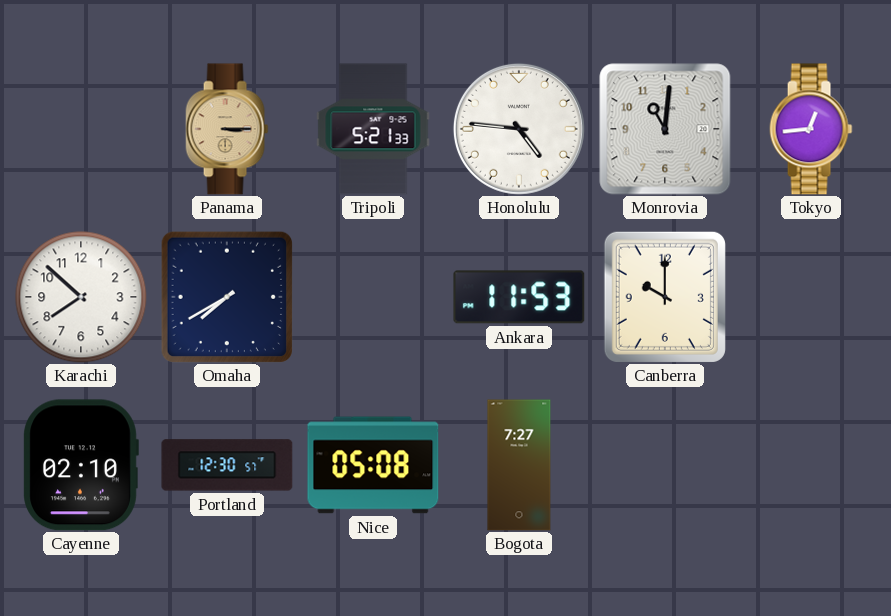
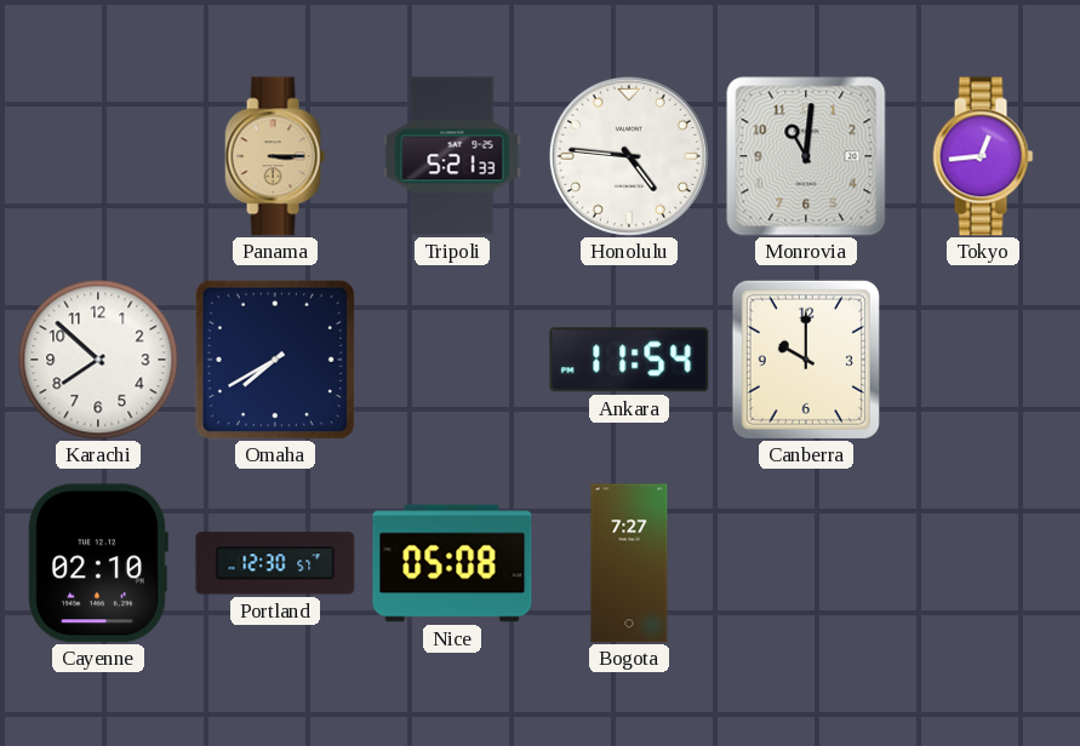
Ankara: 11:53 -> 11:54
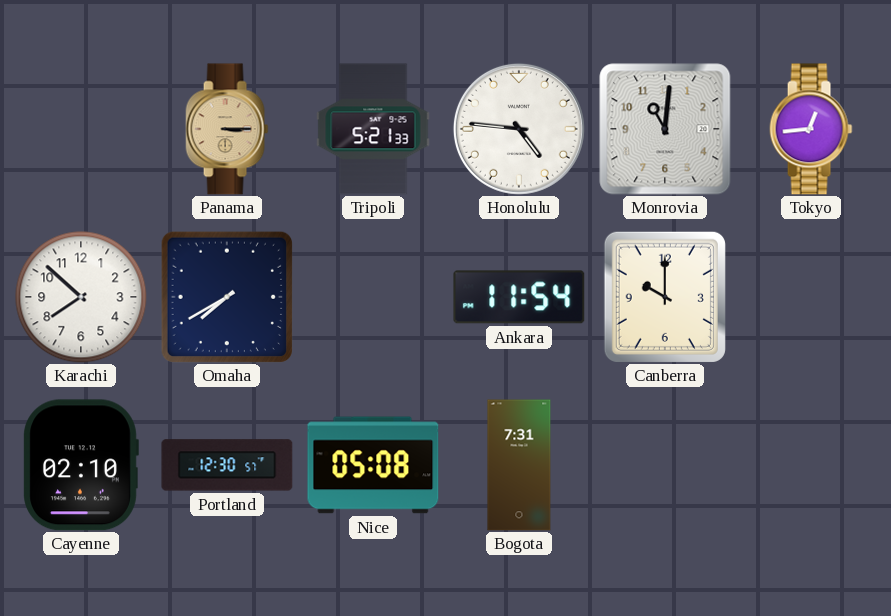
Bogota: 7:27 -> 7:31
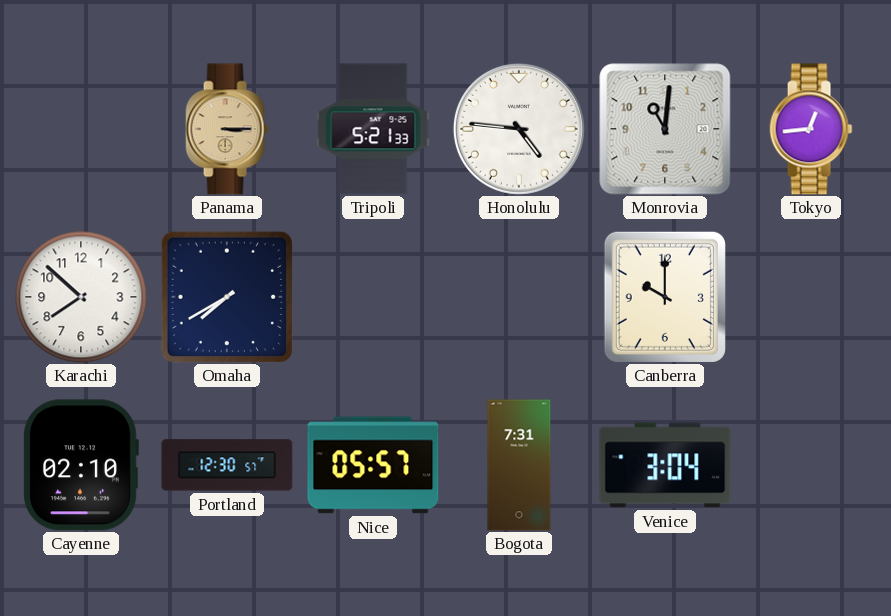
Ankara: 11:54 -> none
Nice: 05:08 -> 05:57
Venice: none -> 3:04
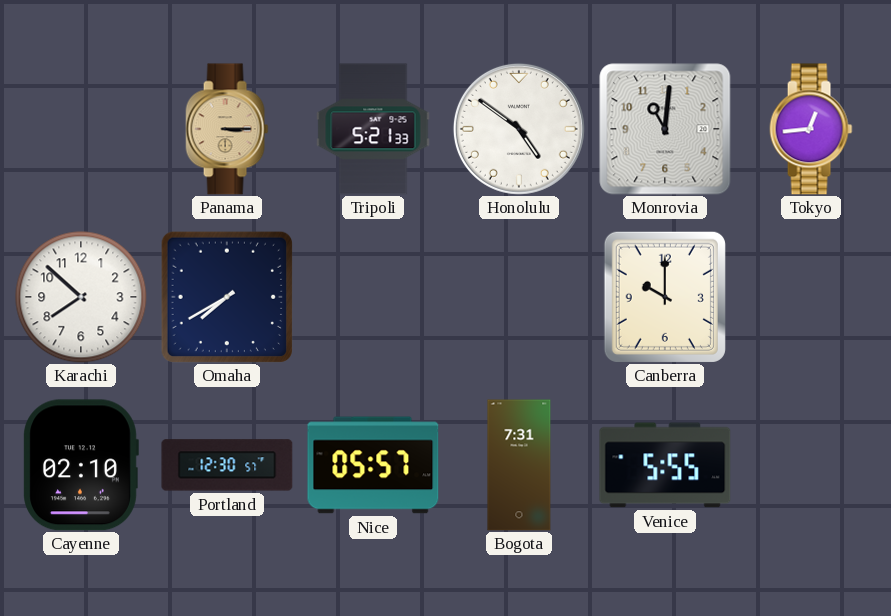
Honolulu: 4:46 -> 4:51
Venice: 3:04 -> 5:55
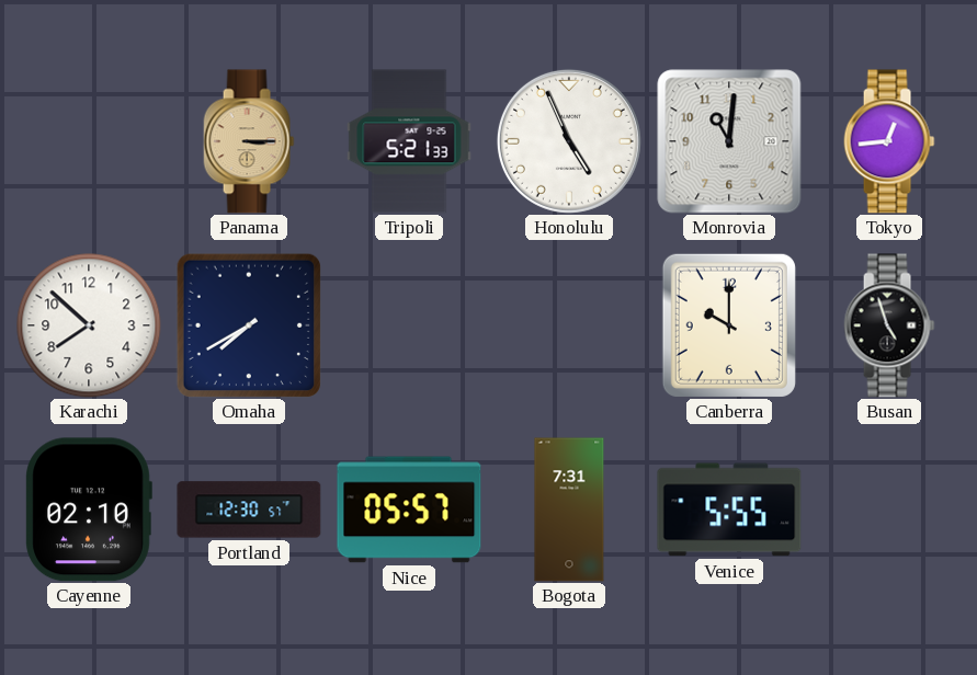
Honolulu: 4:51 -> 4:56
Busan: none -> 4:57
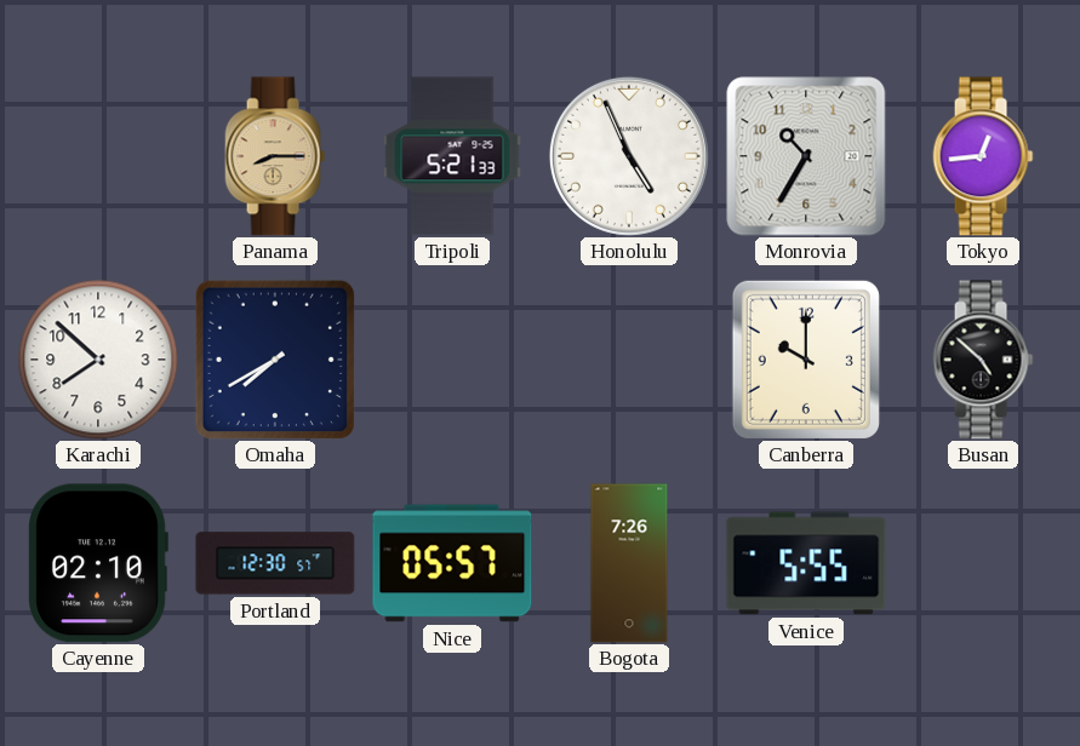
Panama: 3:15 -> 8:15
Monrovia: 11:01 -> 10:35
Busan: 4:57 -> 4:52
Bogota: 7:31 -> 7:26
